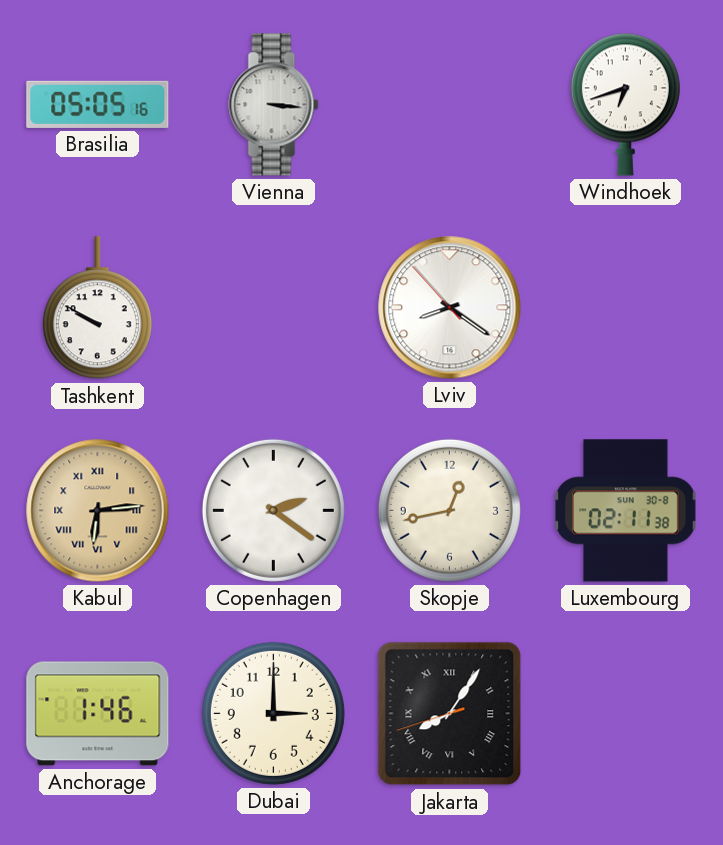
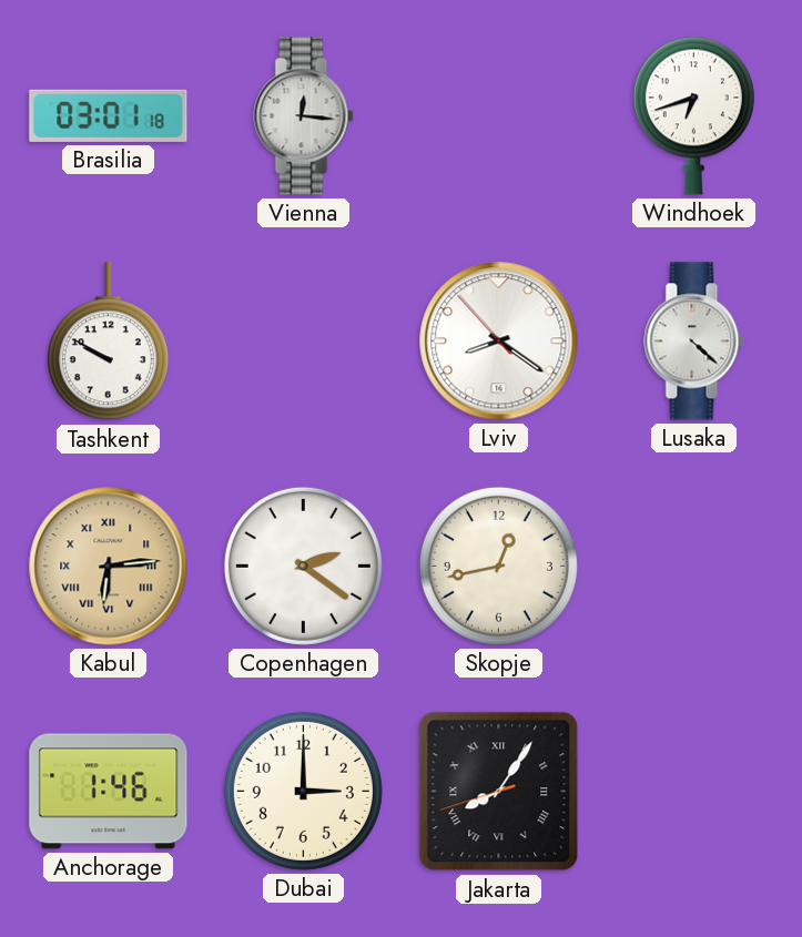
Brasilia: 05:05 -> 03:01
Vienna: 3:16 -> 12:16
Lusaka: none -> 4:22
Luxembourg: 02:11 -> none
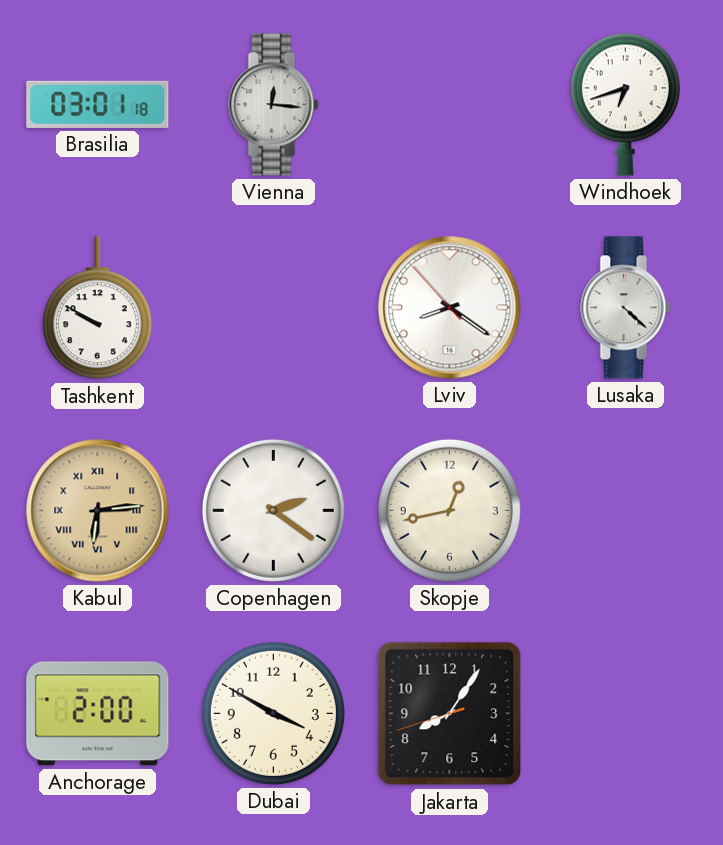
Anchorage: 1:46 -> 2:00
Dubai: 3:00 -> 3:50
Jakarta numerals: Roman -> Arabic
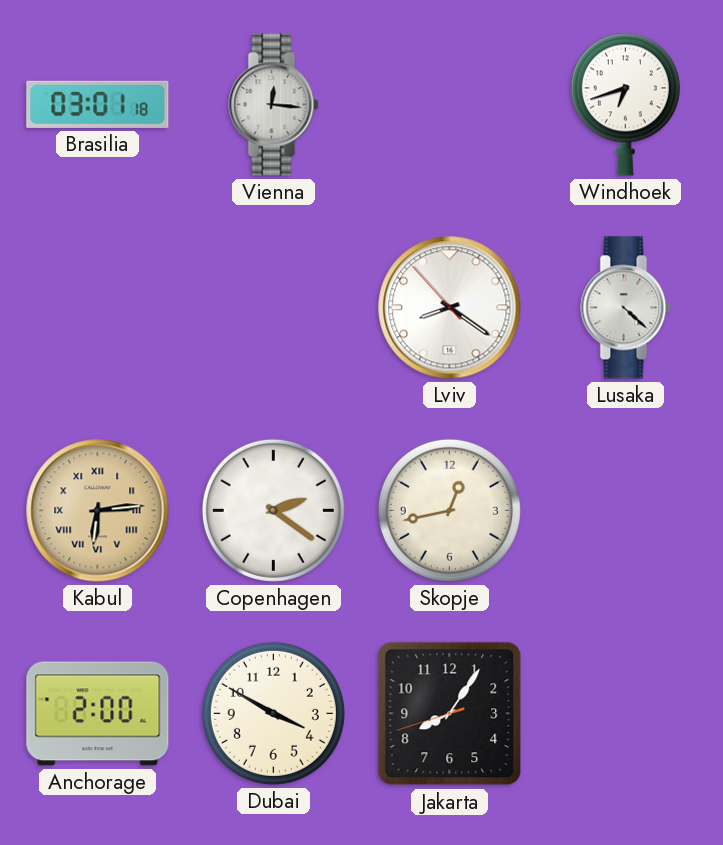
Tashkent: 9:50 -> none
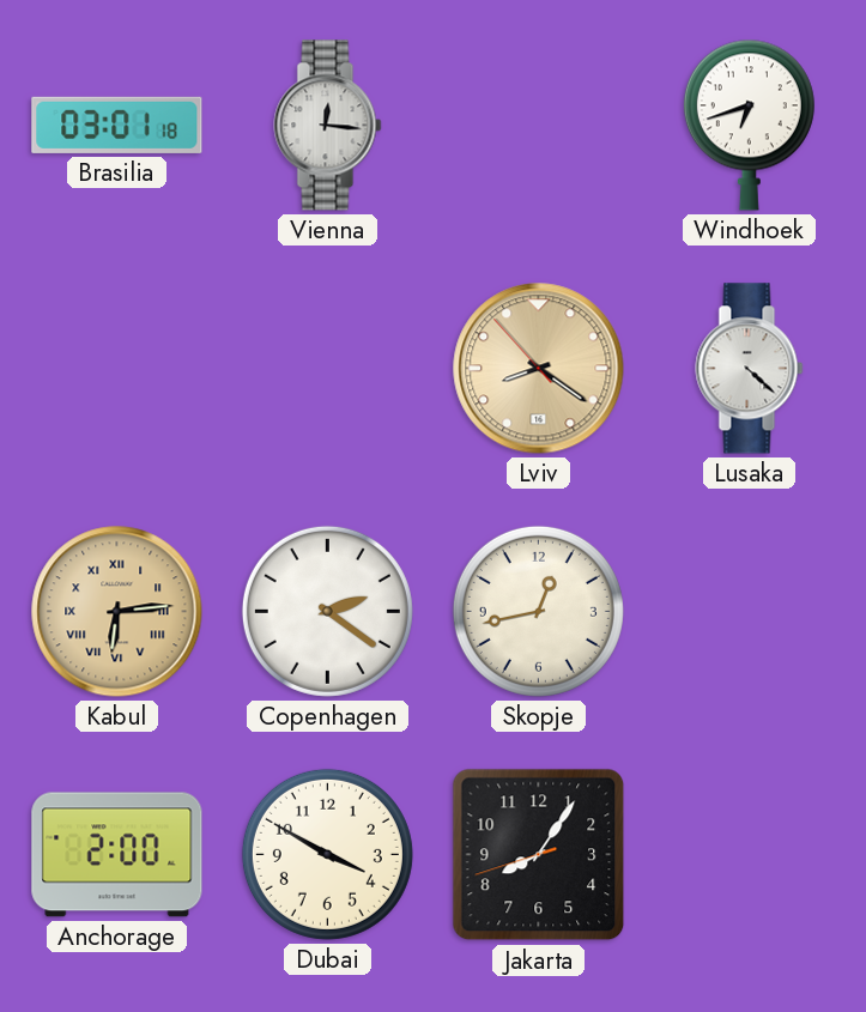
Lviv dial: white -> champagne
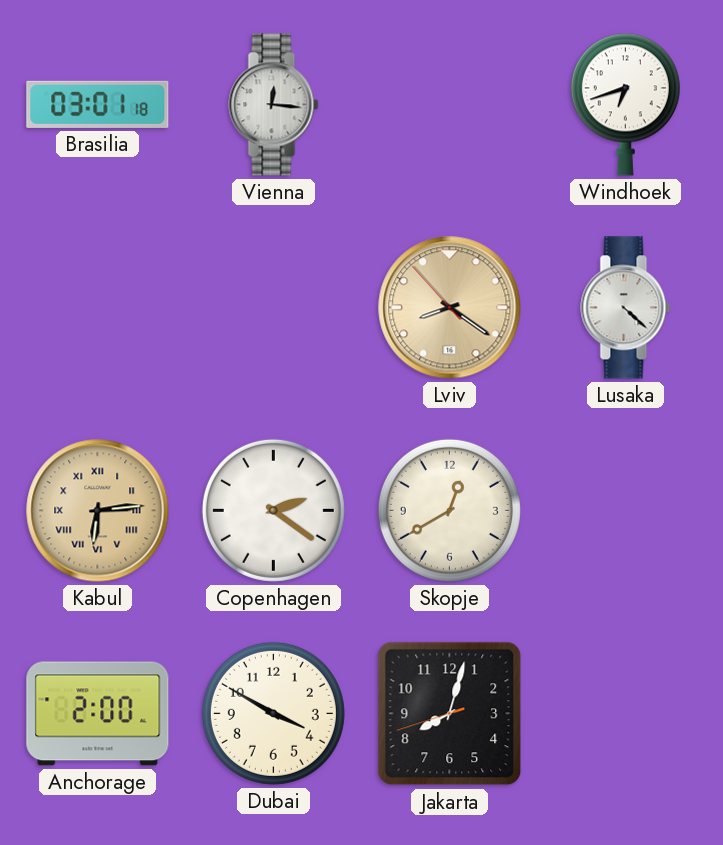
Skopje: 12:43 -> 12:40
Jakarta: 8:05 -> 8:02
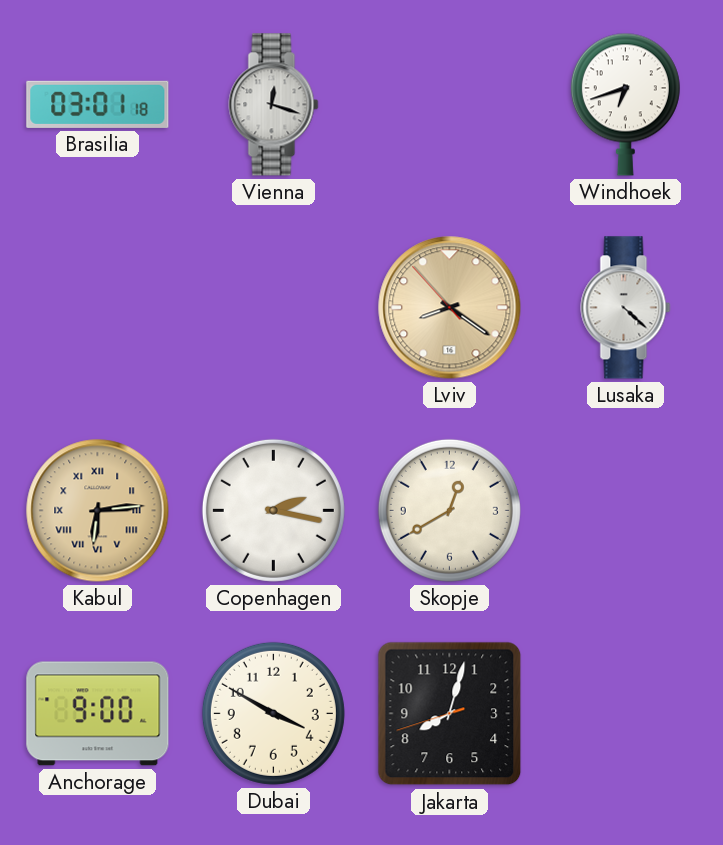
Vienna: 12:16 -> 12:18
Copenhagen: 2:21 -> 2:17
Anchorage: 2:00 -> 9:00
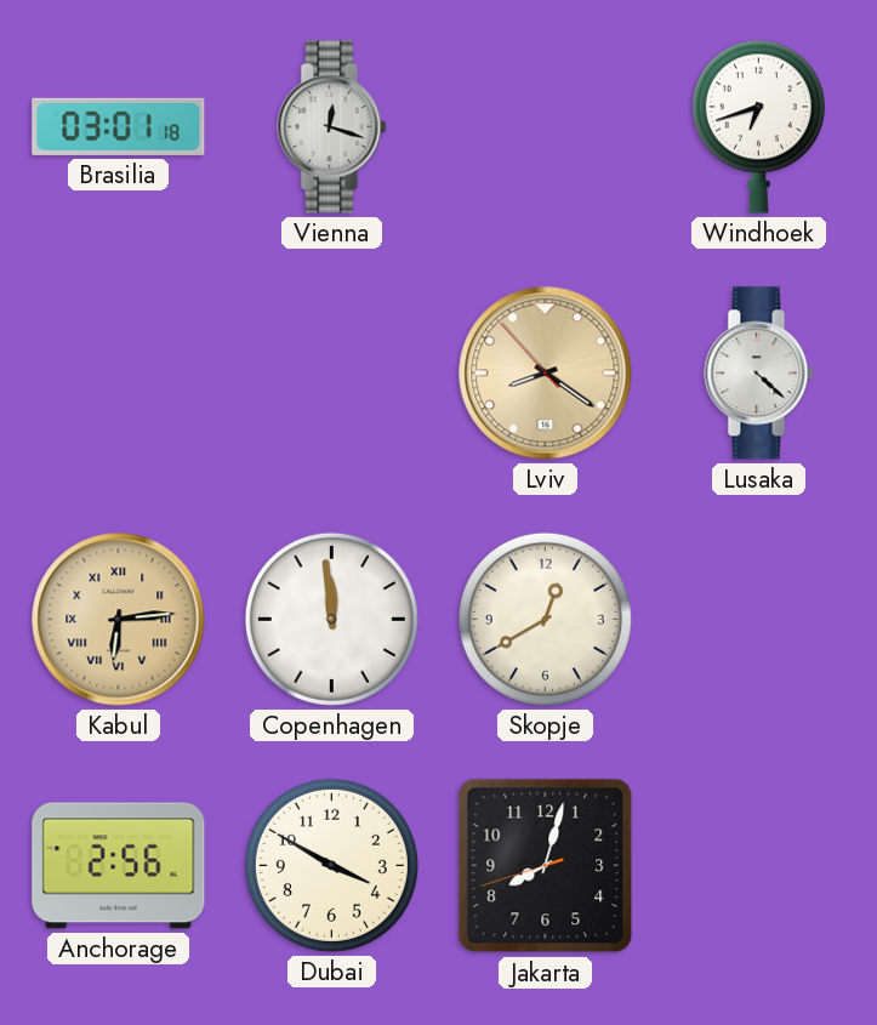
Copenhagen: 2:17 -> 11:59
Anchorage: 9:00 -> 2:56
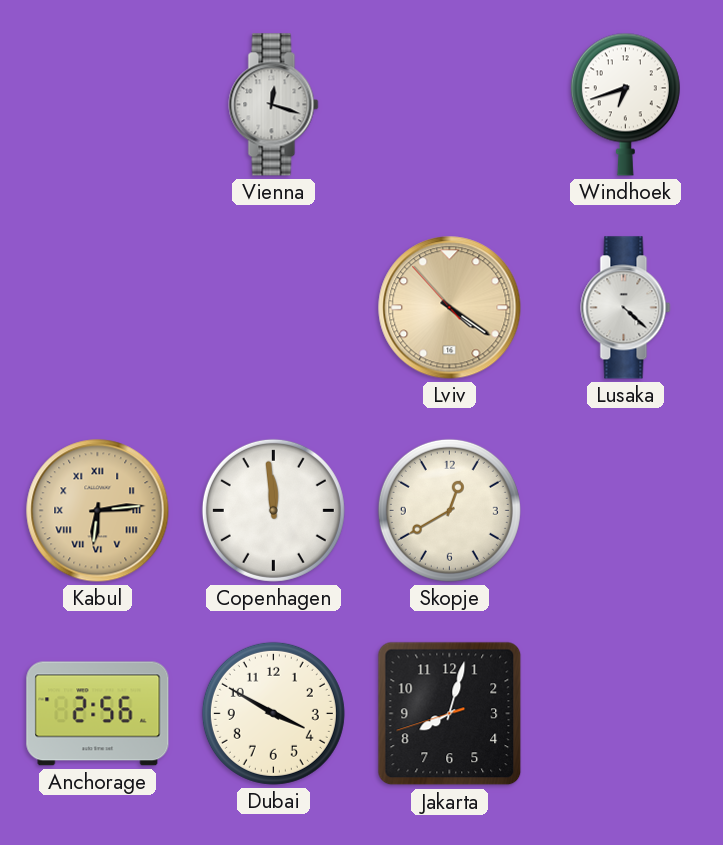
Brasilia: 03:01 -> none
Lviv: 8:20 -> 4:20
